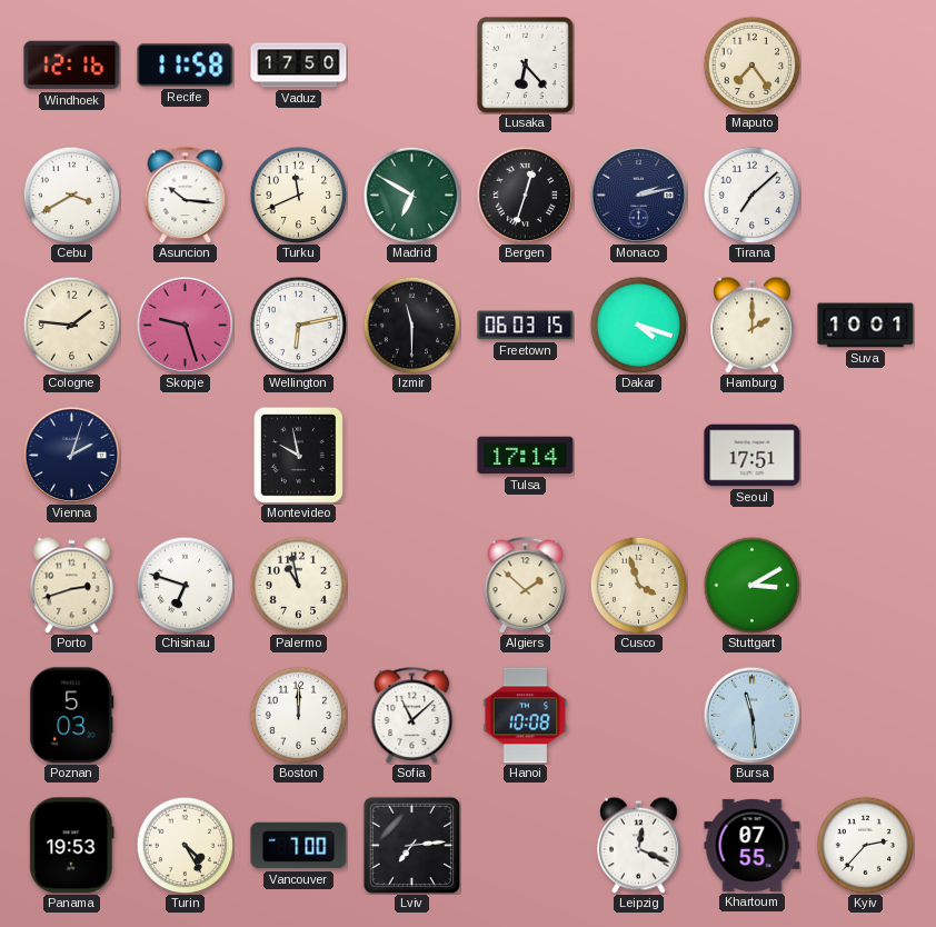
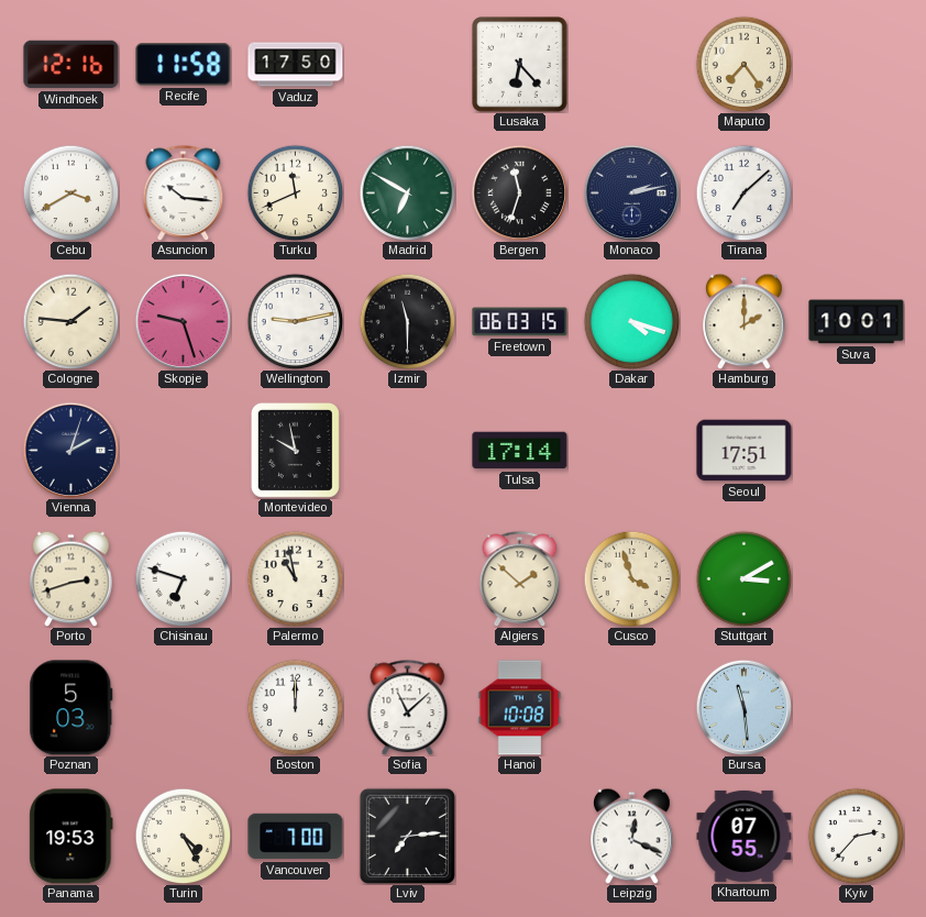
Bergen: 12:33 -> 11:33
Wellington: 6:13 -> 9:13
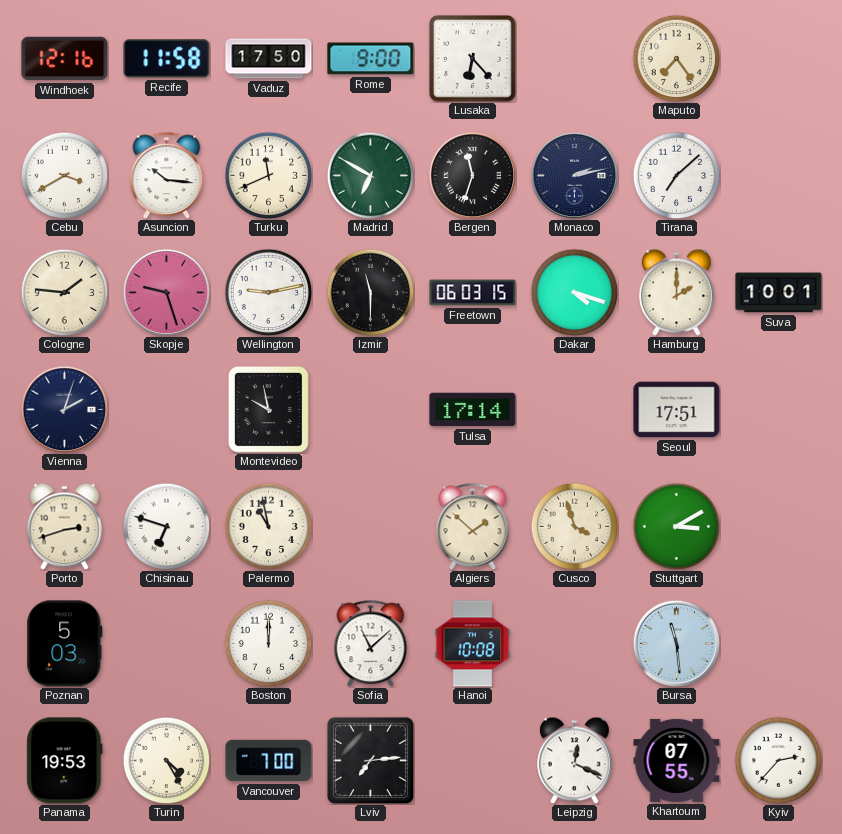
Rome: none -> 9:00
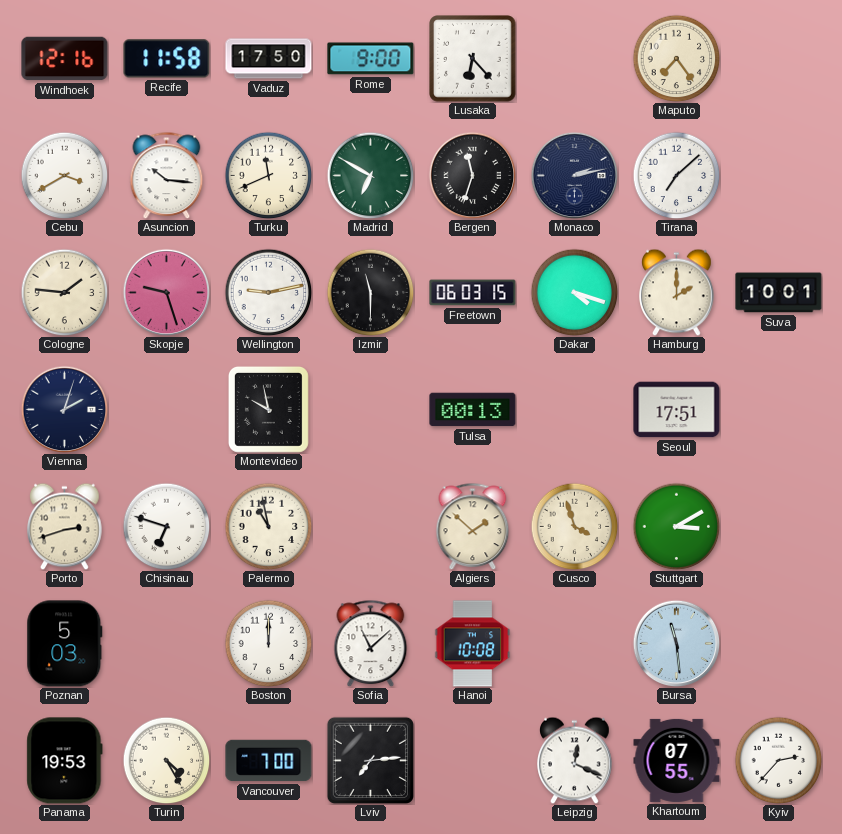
Tulsa: 17:14 -> 00:13
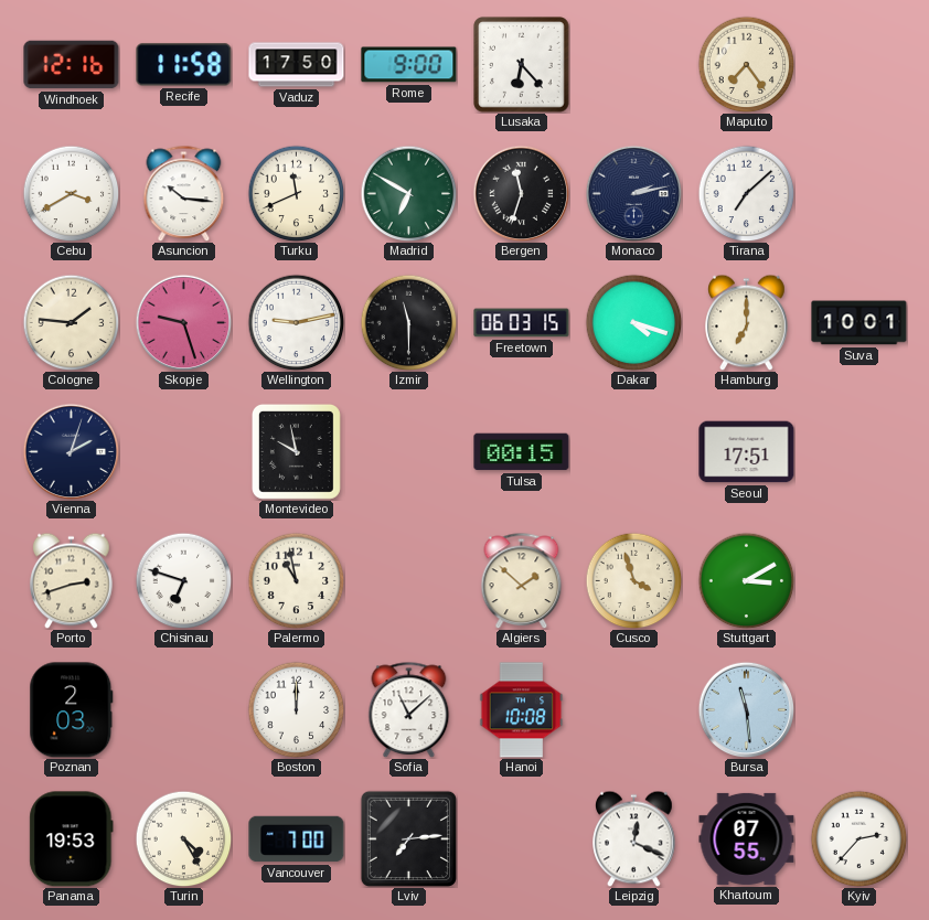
Hamburg: 2:00 -> 7:00
Tulsa: 00:13 -> 00:15
Poznan: 5:03 -> 2:03
